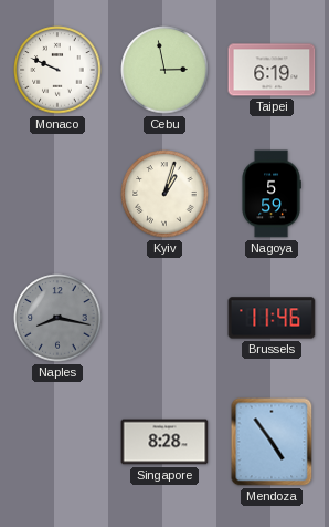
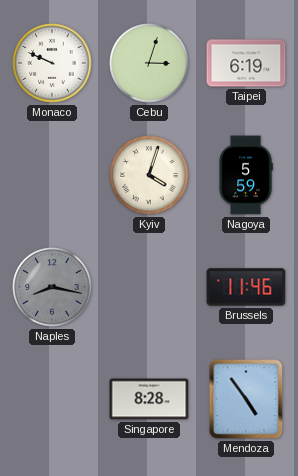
Cebu: 2:58 -> 3:03
Kyiv: 1:03 -> 4:03
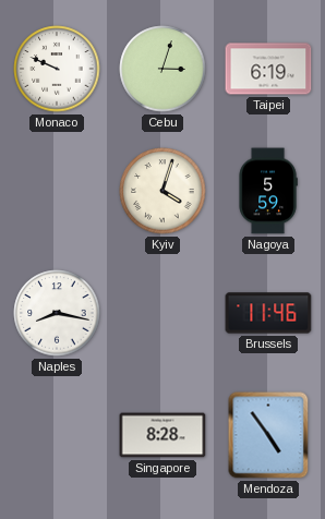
Naples dial: grey -> white
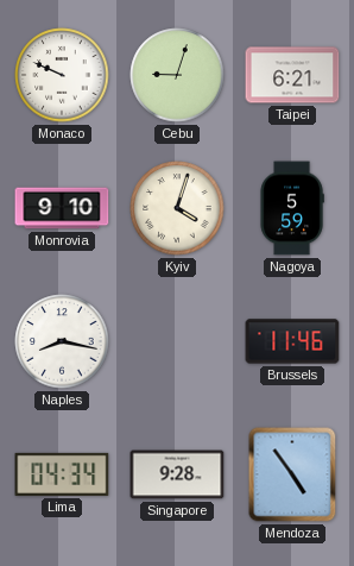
Cebu: 3:03 -> 9:03
Taipei: 6:19 -> 6:21
Monrovia: none -> 9:10
Lima: none -> 04:34
Singapore: 8:28 -> 9:28
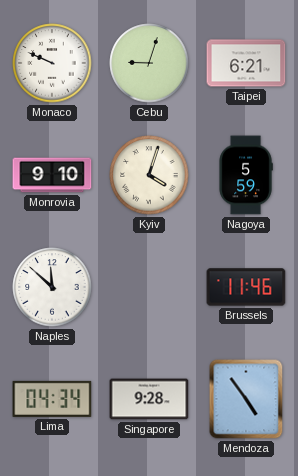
Naples: 8:17 -> 11:52
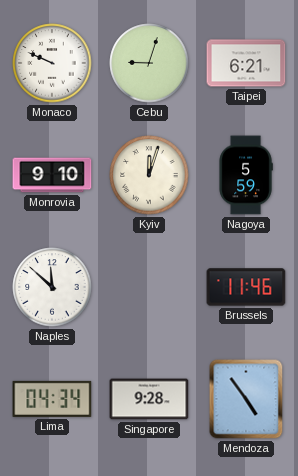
Kyiv: 4:03 -> 12:03
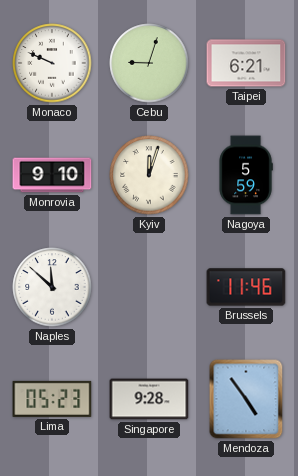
Lima: 04:34 -> 05:23
